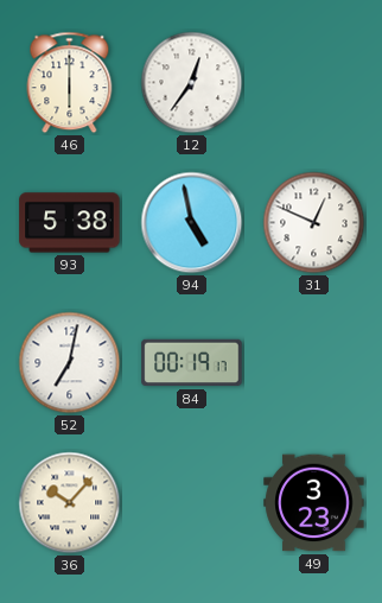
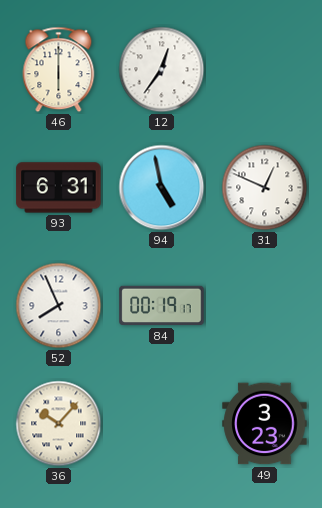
93: 5:38 -> 6:31
52: 7:02 -> 7:56
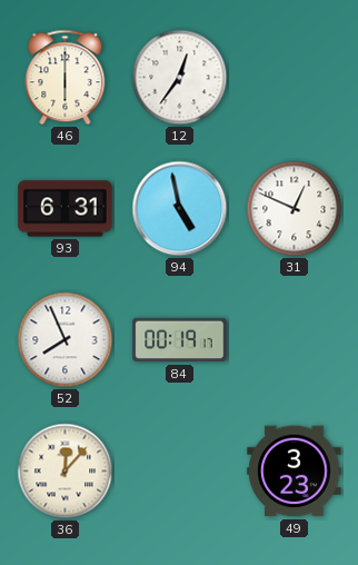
36: 10:07 -> 12:07
